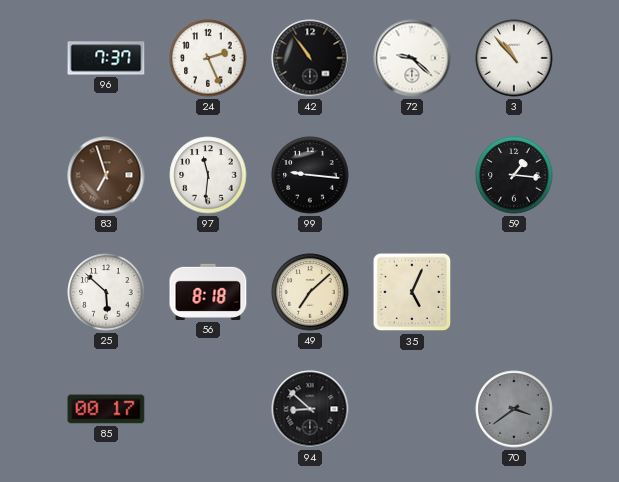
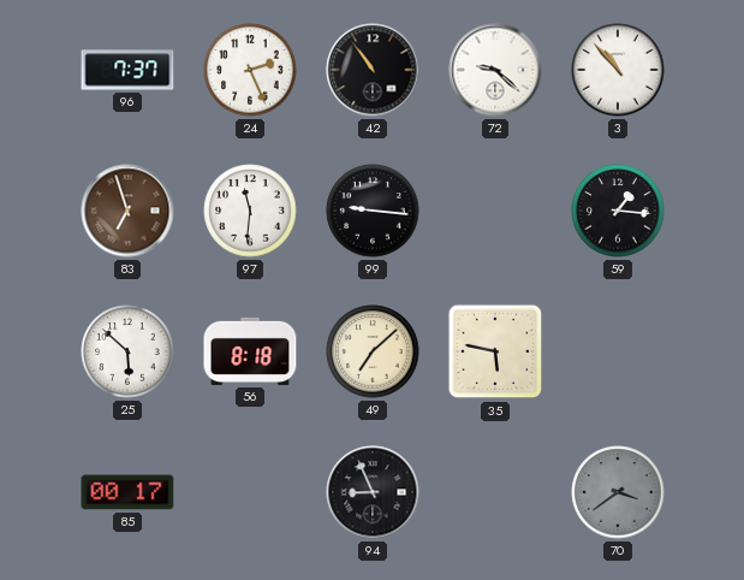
35: 5:04 -> 5:47
94: 8:52 -> 8:56
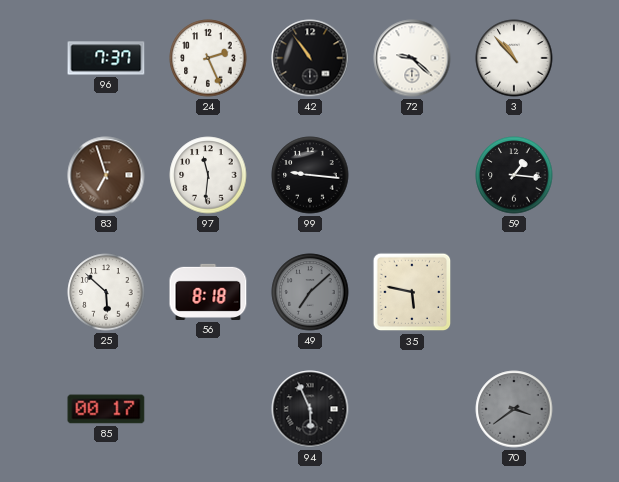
49 dial: cream -> grey
94: 8:56 -> 5:56
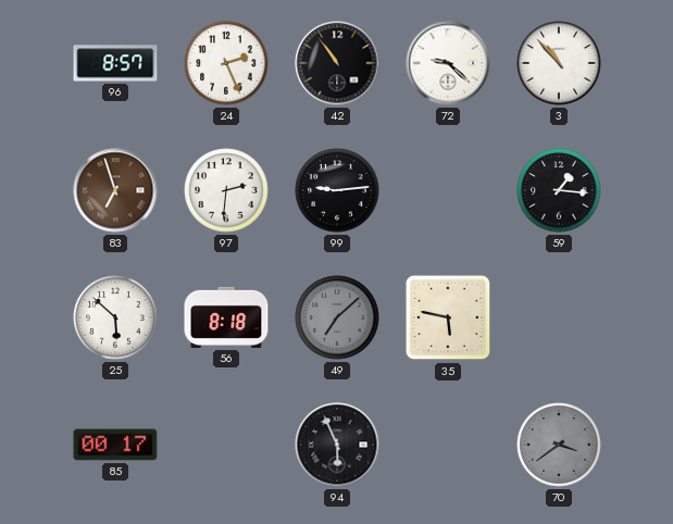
96: 7:37 -> 8:57
97: 11:31 -> 2:31
99: 9:16 -> 9:14
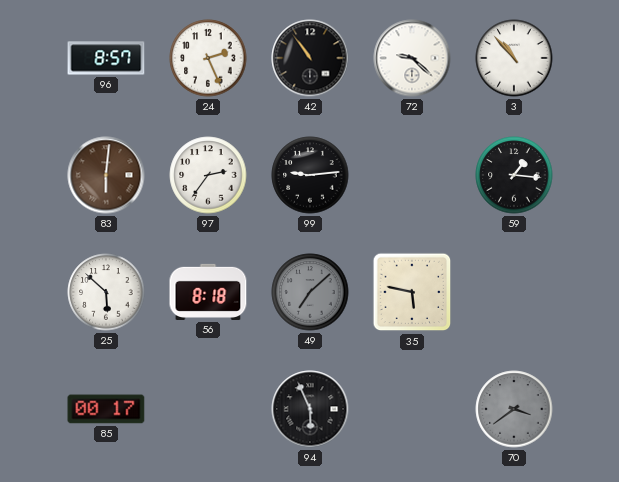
83: 6:57 -> 6:01
97: 2:31 -> 2:36
